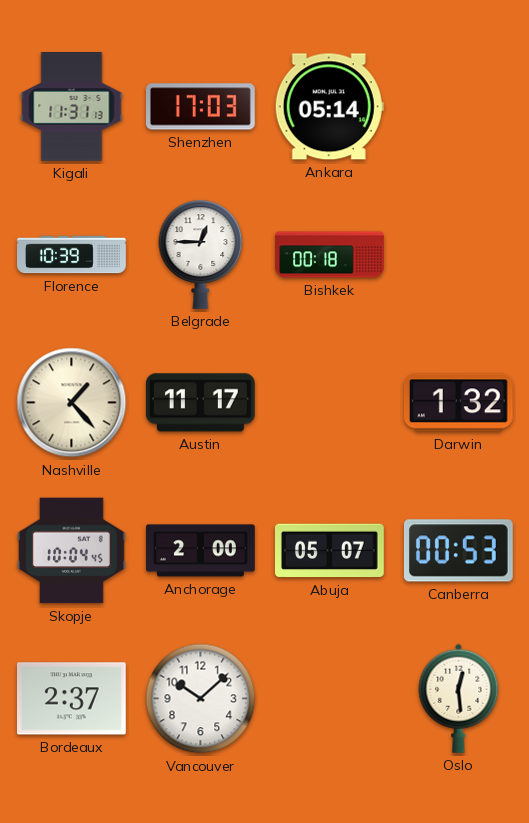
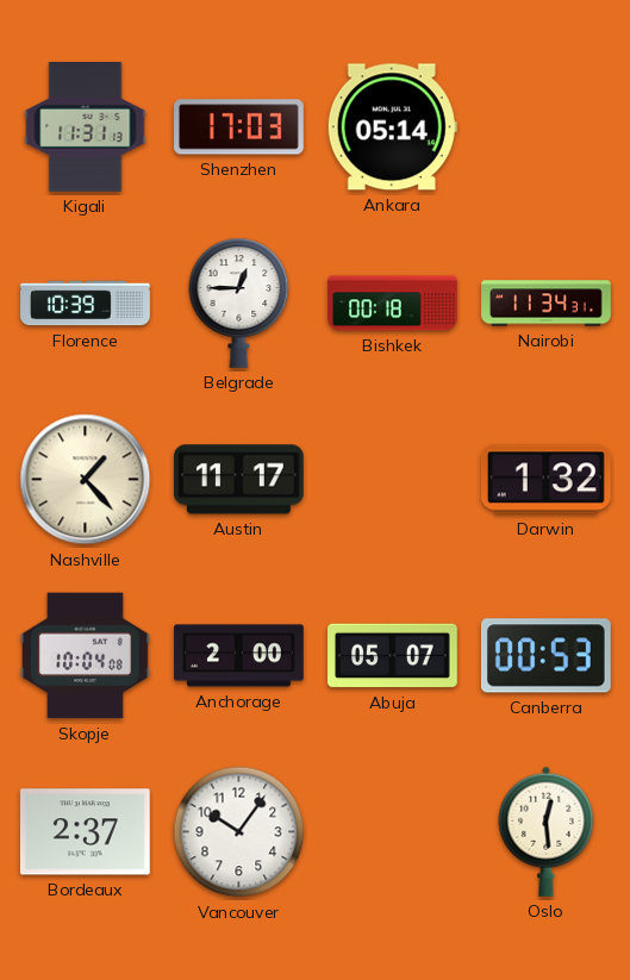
Nairobi: none -> 11:34
Skopje: 10:04:45 -> 10:04:08
Vancouver: 10:08 -> 10:06
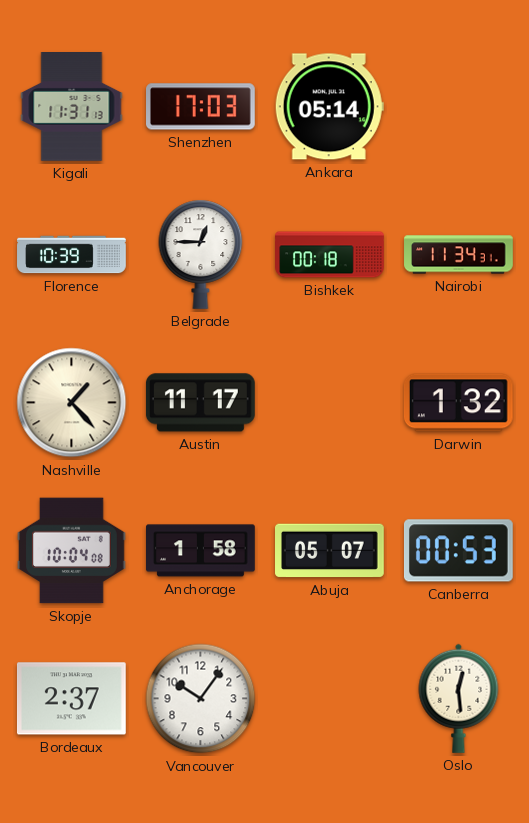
Anchorage: 2:00 -> 1:58
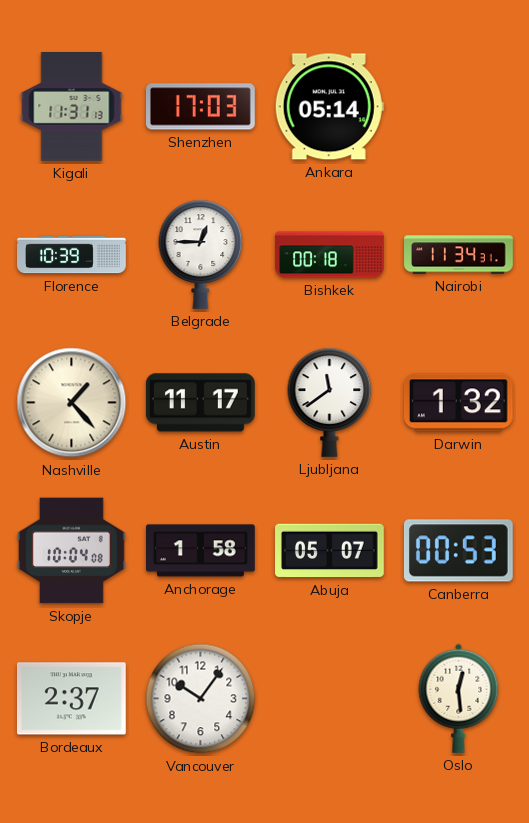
Ljubljana: none -> 11:39
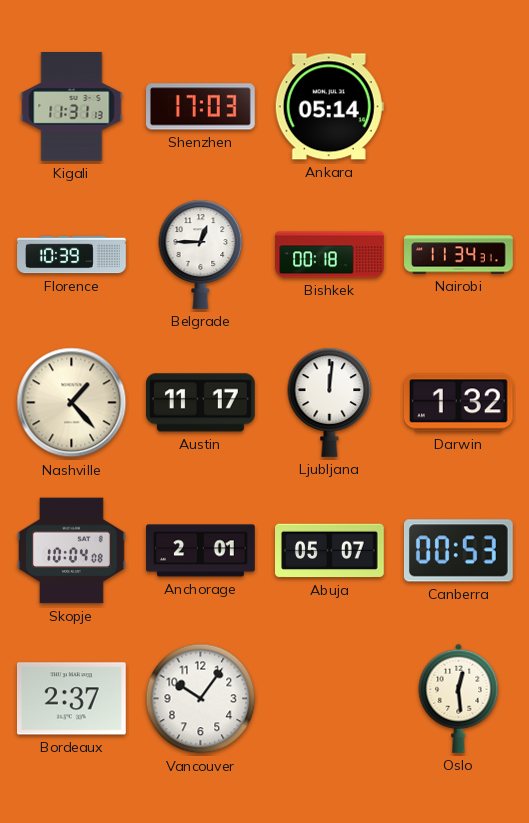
Ljubljana: 11:39 -> 12:01
Anchorage: 1:58 -> 2:01
